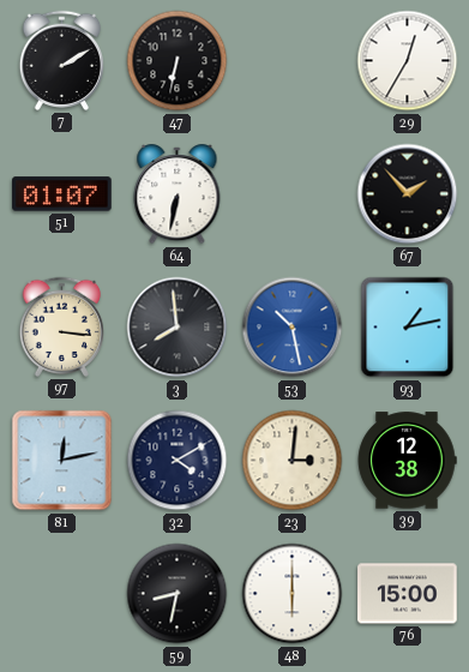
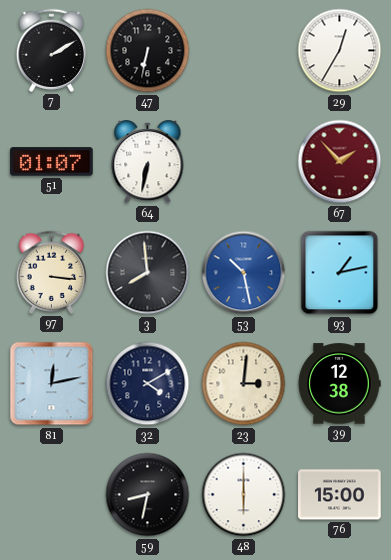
67 dial: black -> burgundy
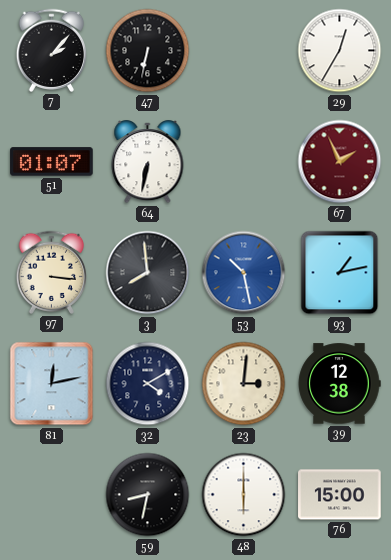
7: 2:10 -> 2:07
67: 1:53 -> 1:56
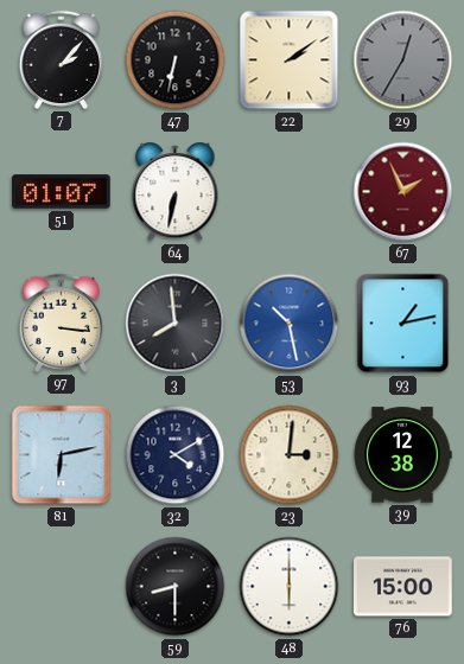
22: none -> 2:09
29 dial: white -> grey
81: 12:13 -> 6:13
59: 8:32 -> 8:30
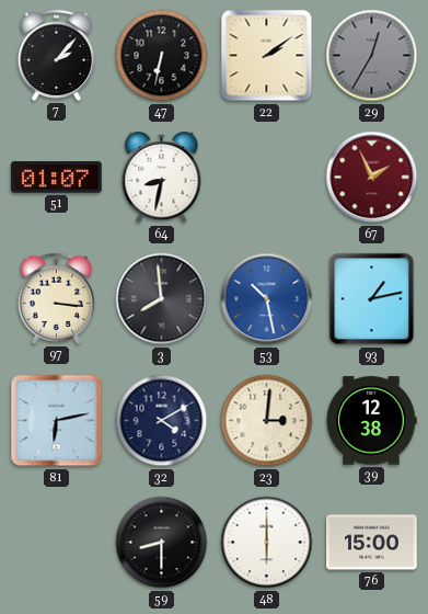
64: 6:32 -> 8:32
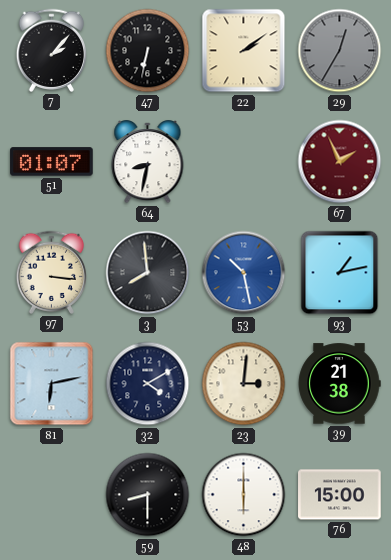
39: 12:38 -> 21:38
